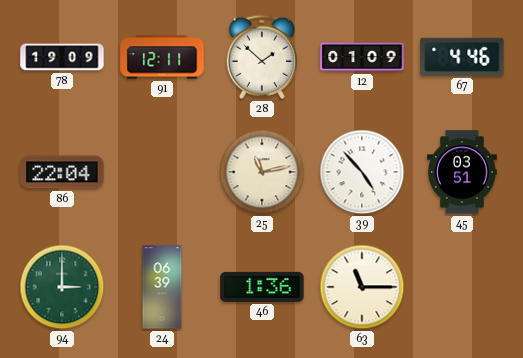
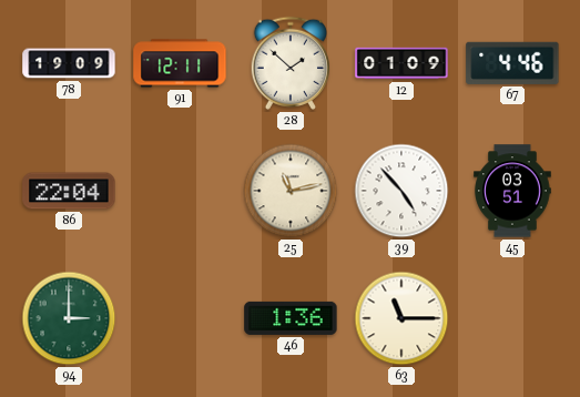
24: 06:39 -> none
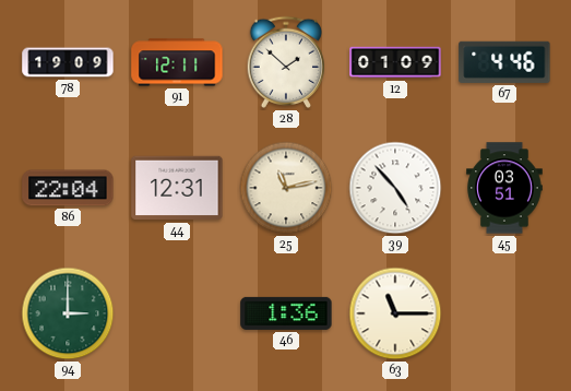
44: none -> 12:31
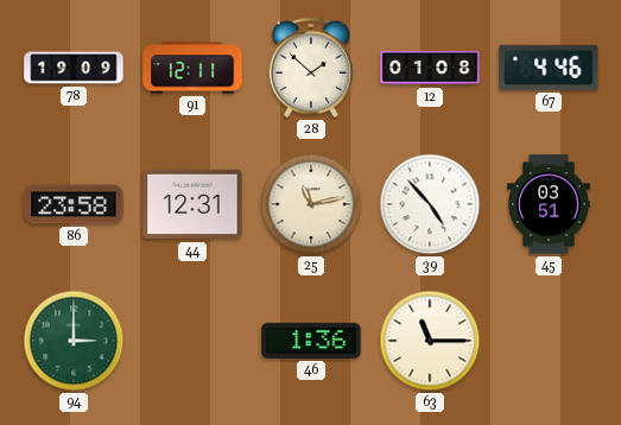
12: 01:09 -> 01:08
86: 22:04 -> 23:58
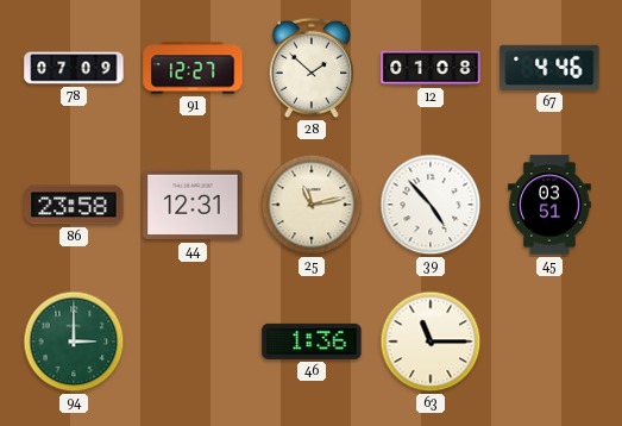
78: 19:09 -> 07:09
91: 12:11 -> 12:27
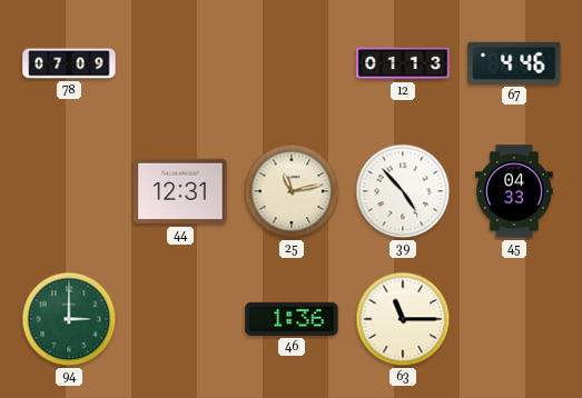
91: 12:27 -> none
28: 1:52 -> none
12: 01:08 -> 01:13
86: 23:58 -> none
45: 03:51 -> 04:33
